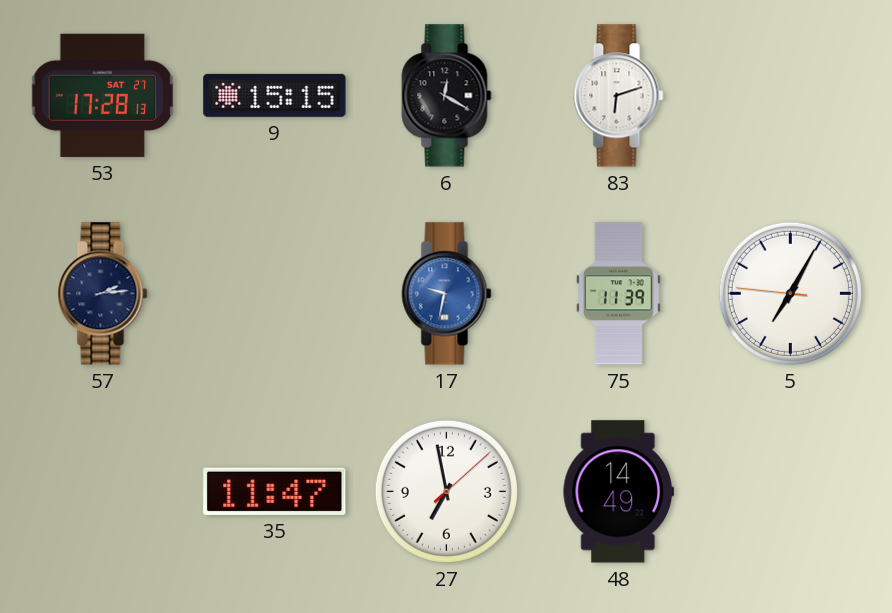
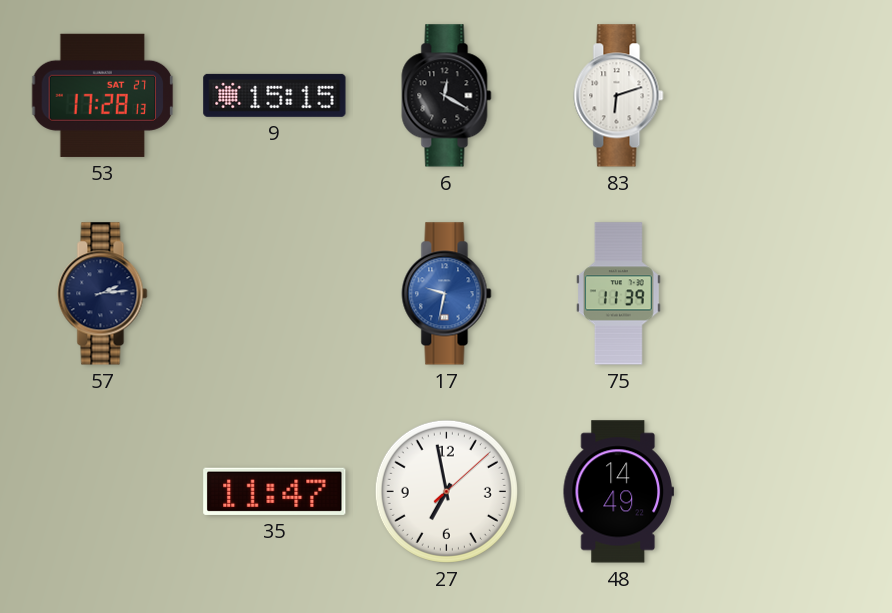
5: 7:04 -> none
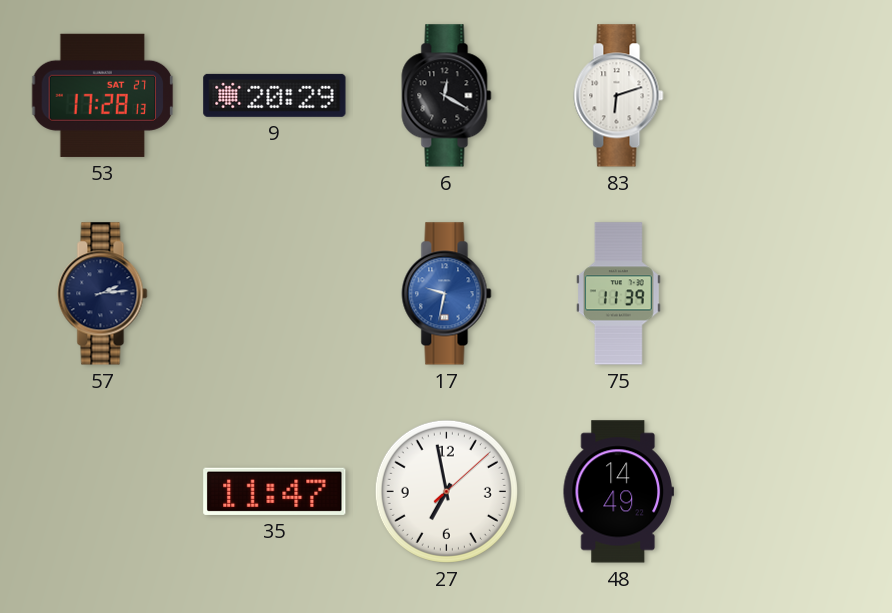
9: 15:15 -> 20:29
